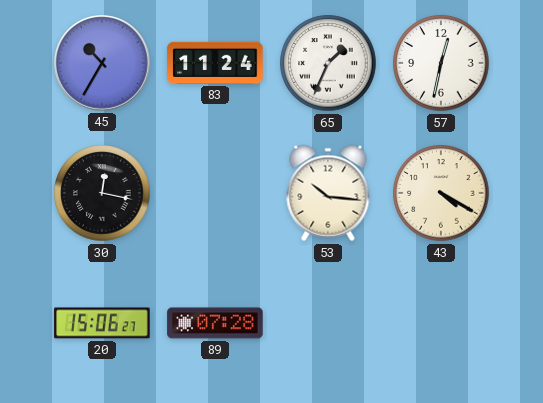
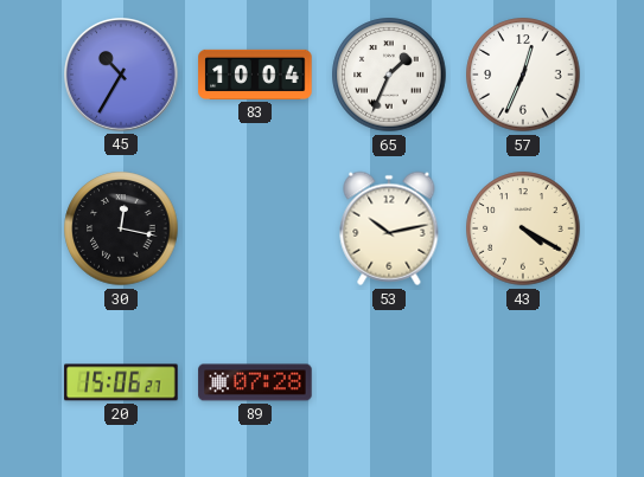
83: 11:24 -> 10:04
57: 12:32 -> 12:34
53: 10:16 -> 10:13
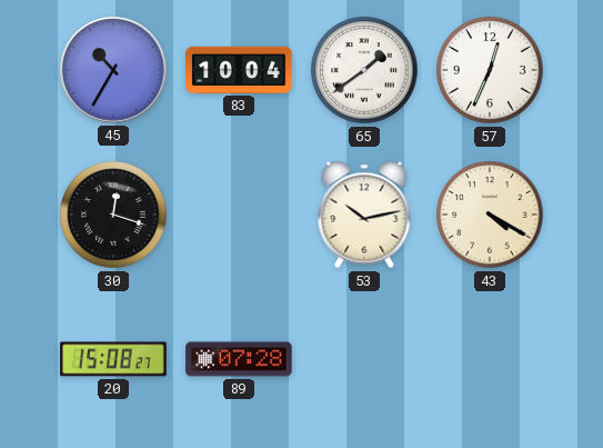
65: 1:34 -> 1:39
30: 12:17 -> 12:18
20: 15:06 -> 15:08
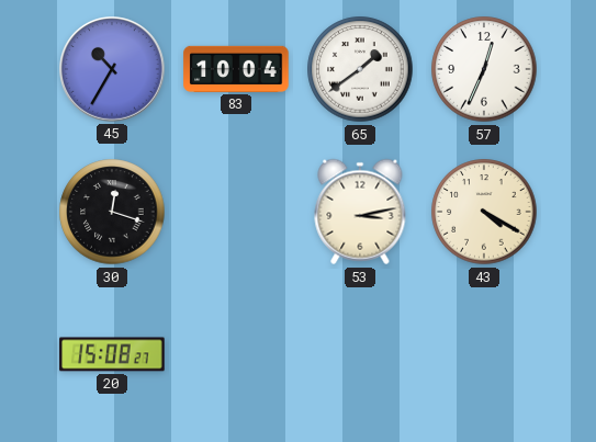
53: 10:13 -> 3:13
89: 07:28 -> none
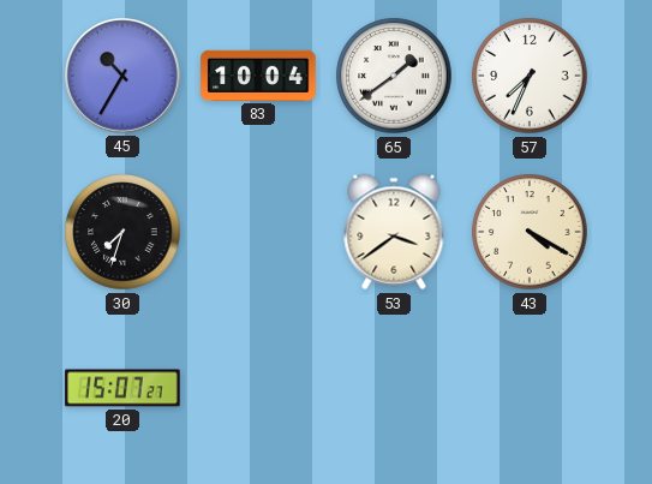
57: 12:34 -> 7:34
30: 12:18 -> 7:33
53: 3:13 -> 3:39
20: 15:08 -> 15:07
